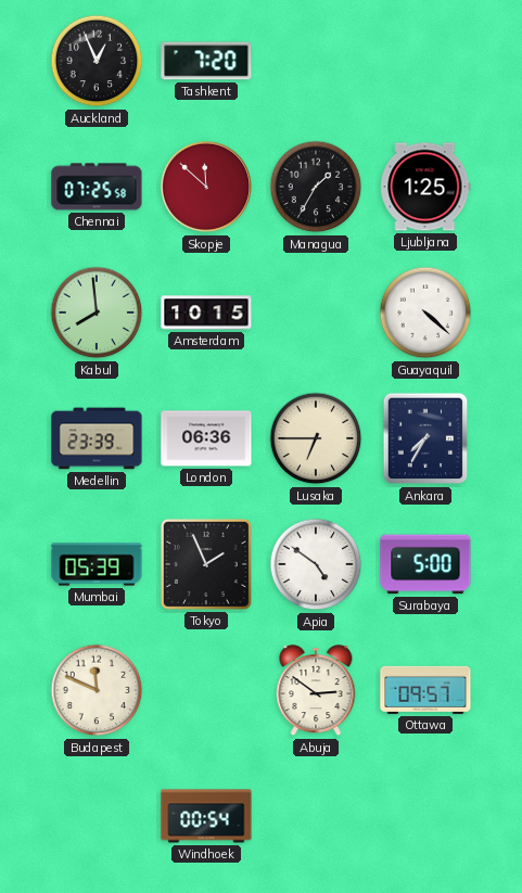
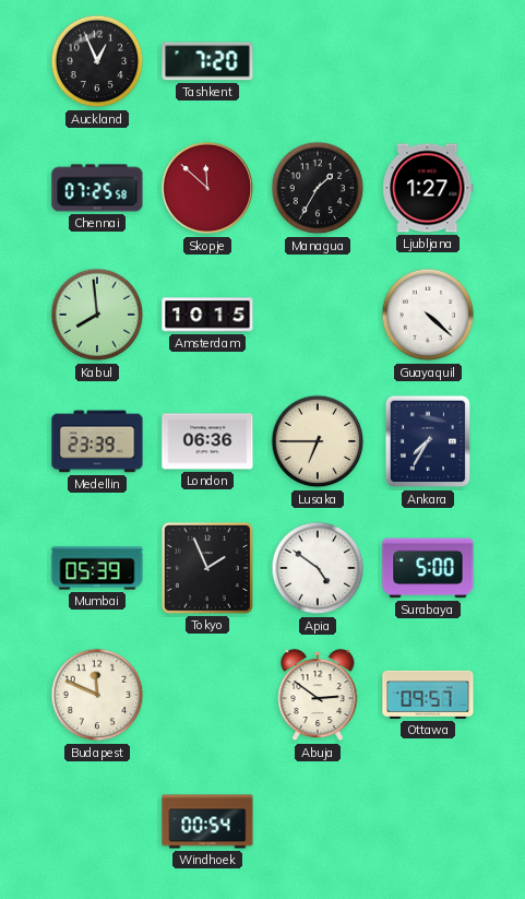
Ljubljana: 1:25 -> 1:27
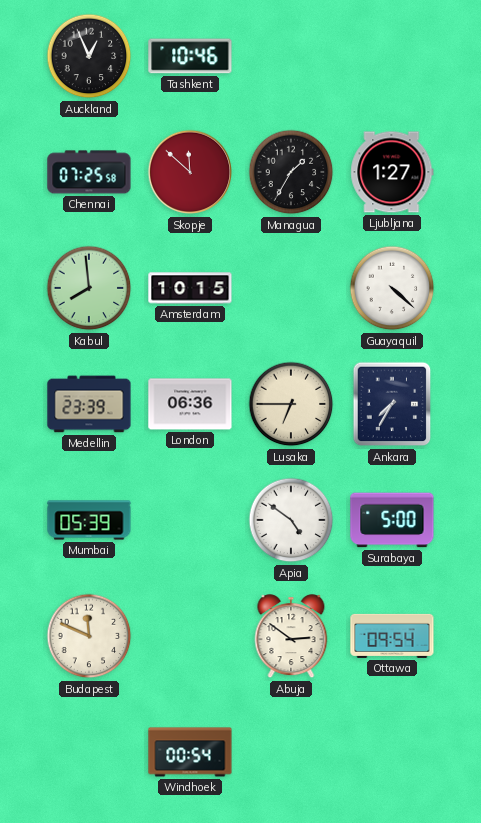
Tashkent: 7:20 -> 10:46
Tokyo: 1:56 -> none
Ottawa: 09:57 -> 09:54
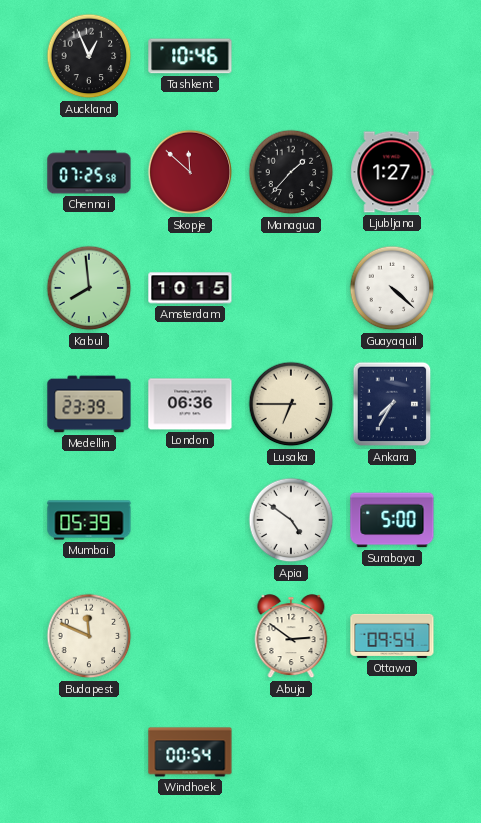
Managua: 1:35 -> 1:37
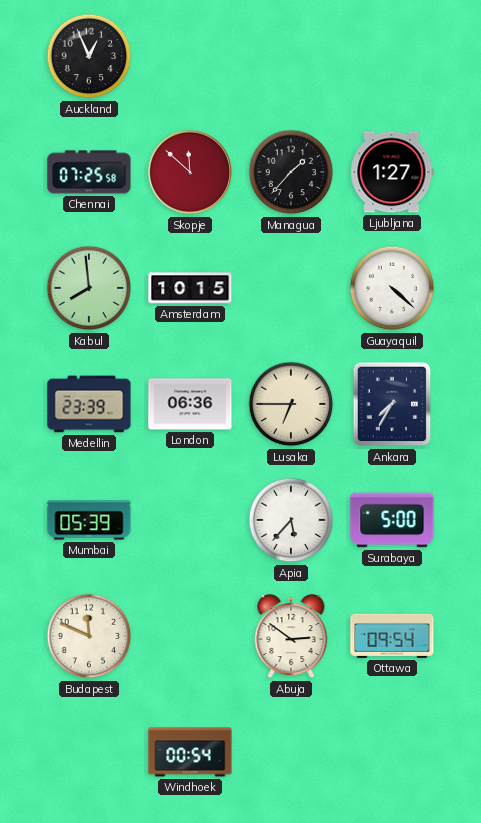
Tashkent: 10:46 -> none
Apia: 4:51 -> 5:37
